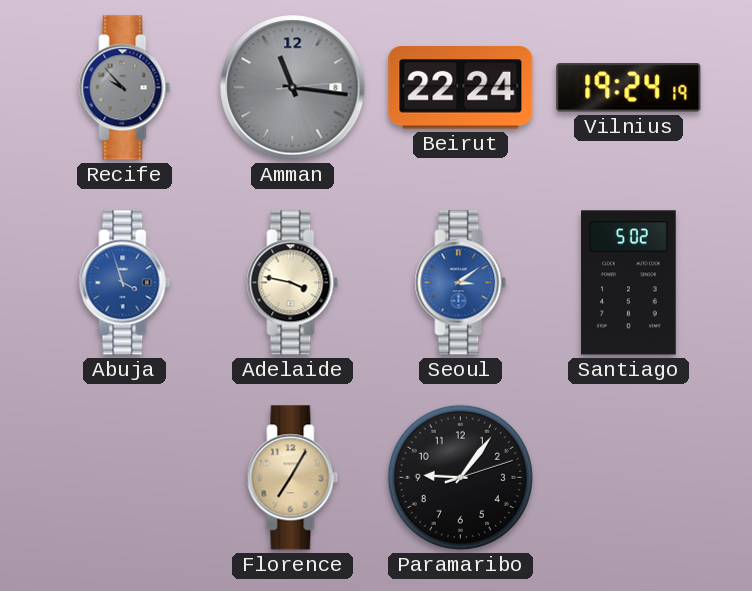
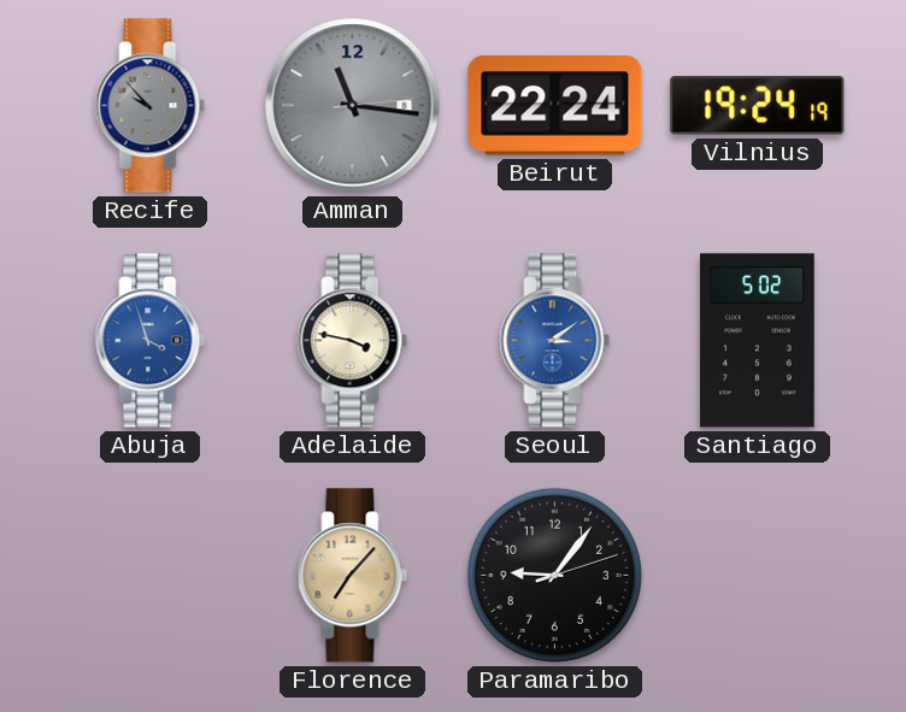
Florence: 7:05 -> 7:07
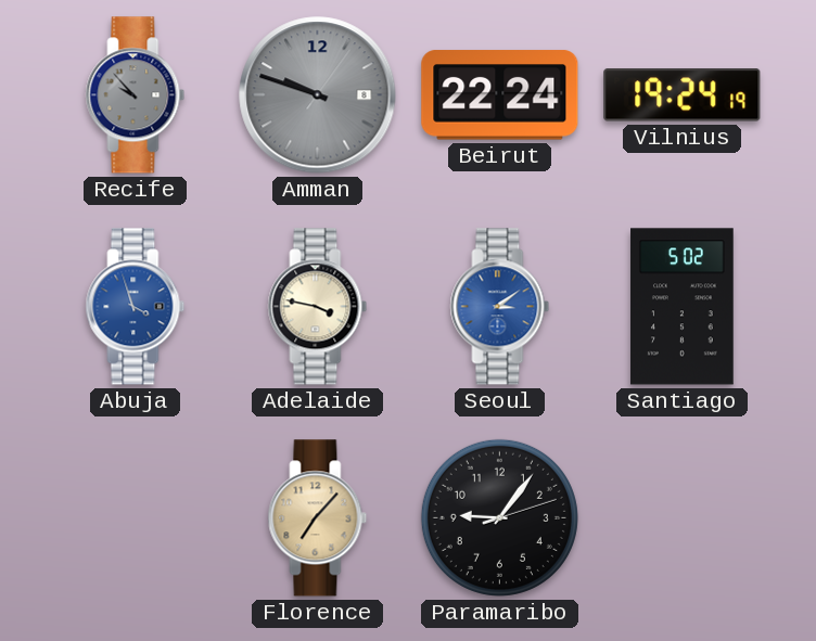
Amman: 11:16 -> 9:48
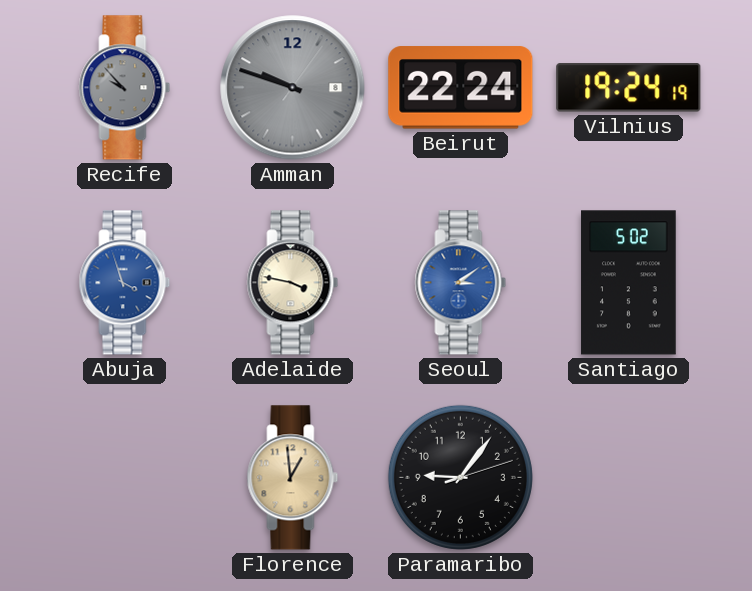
Florence: 7:07 -> 12:59
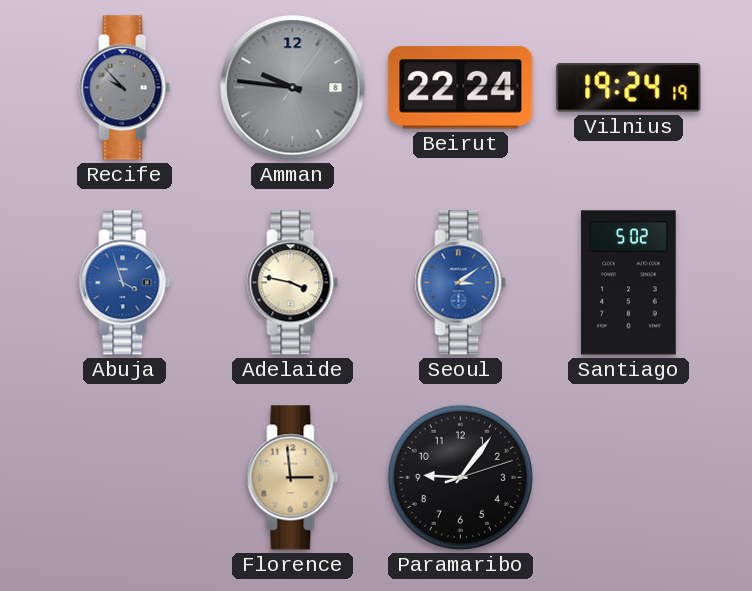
Amman: 9:48 -> 9:46
Florence: 12:59 -> 2:59
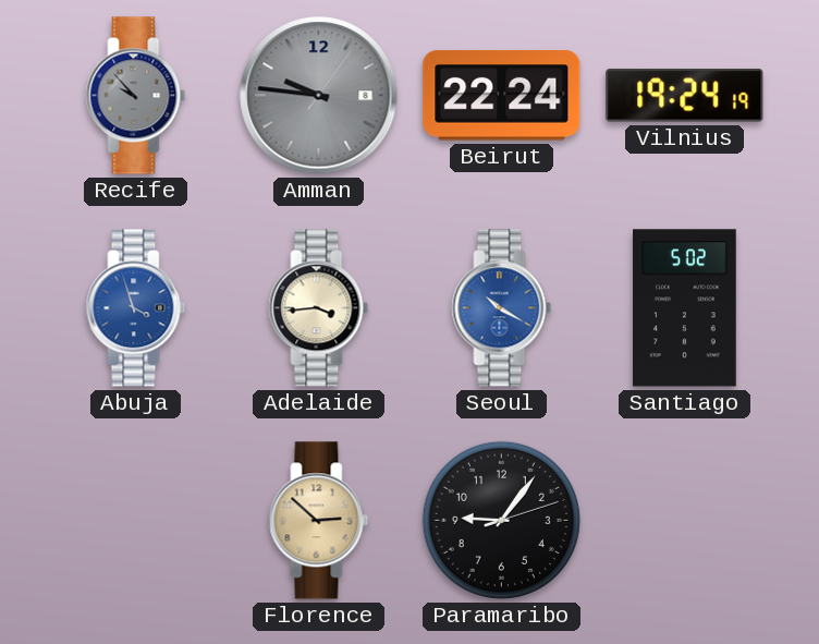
Adelaide: 3:47 -> 3:44
Seoul: 3:09 -> 10:20
Florence: 2:59 -> 2:52
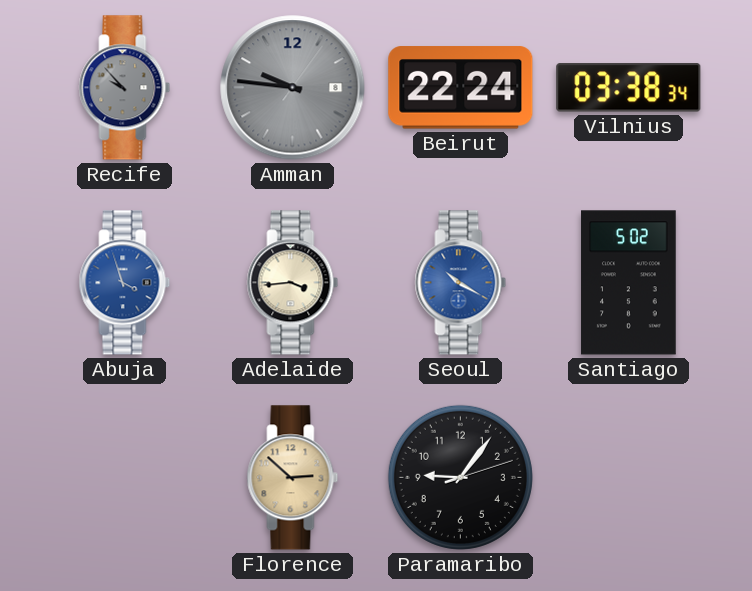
Vilnius: 19:24 -> 03:38
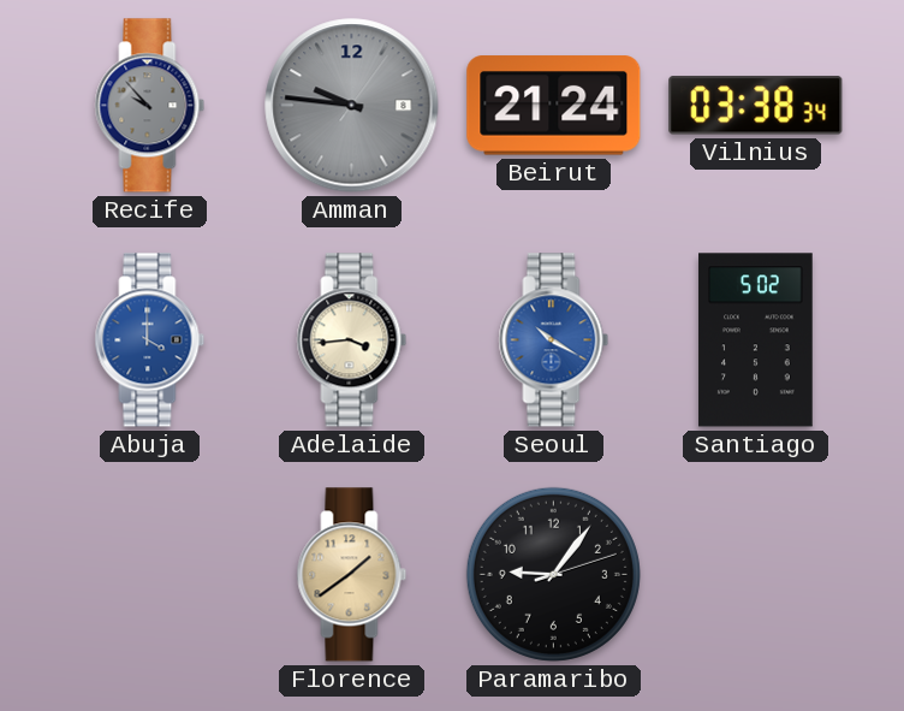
Beirut: 22:24 -> 21:24
Abuja: 3:57 -> 4:00
Florence: 2:52 -> 1:39
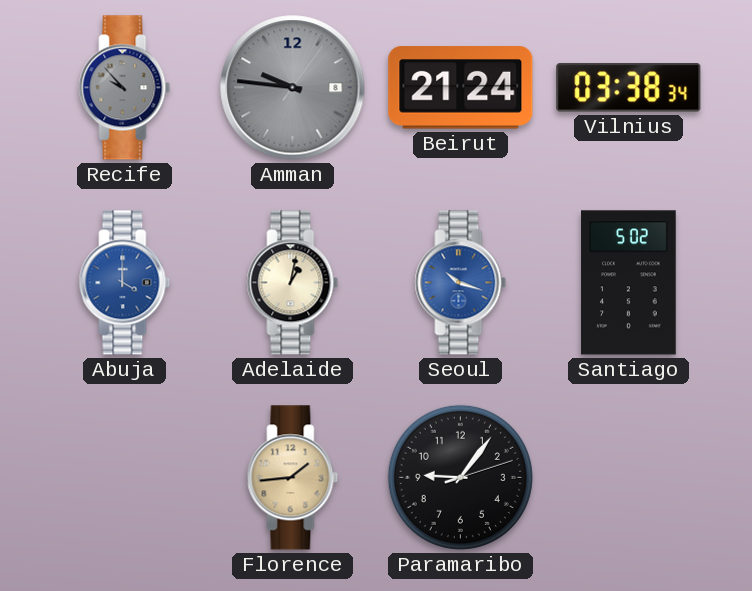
Adelaide: 3:44 -> 1:02
Seoul: 10:20 -> 10:18
Florence: 1:39 -> 1:44
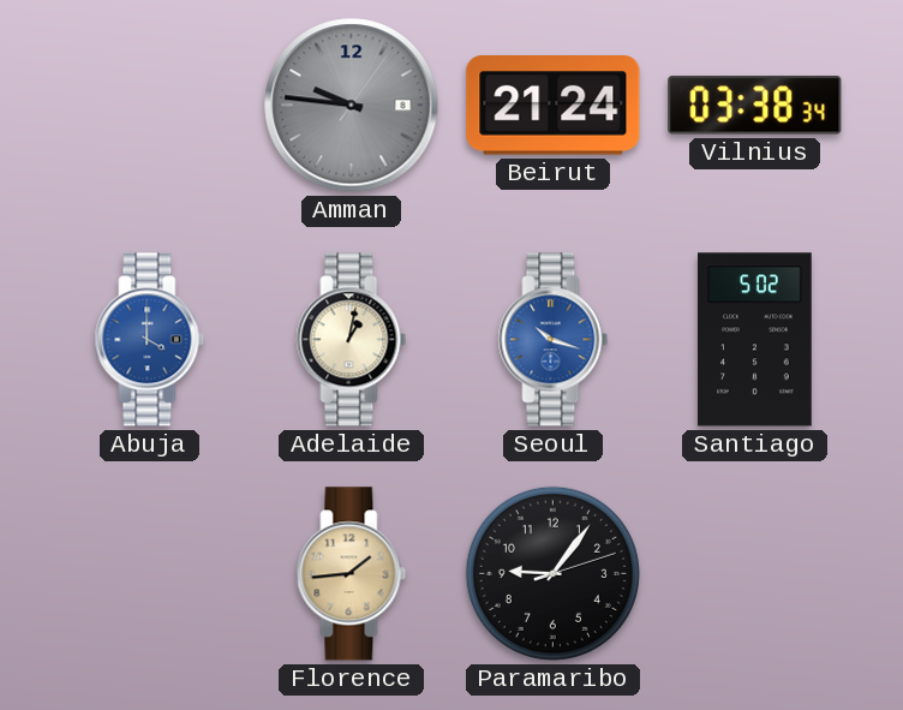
Recife: 9:53 -> none
